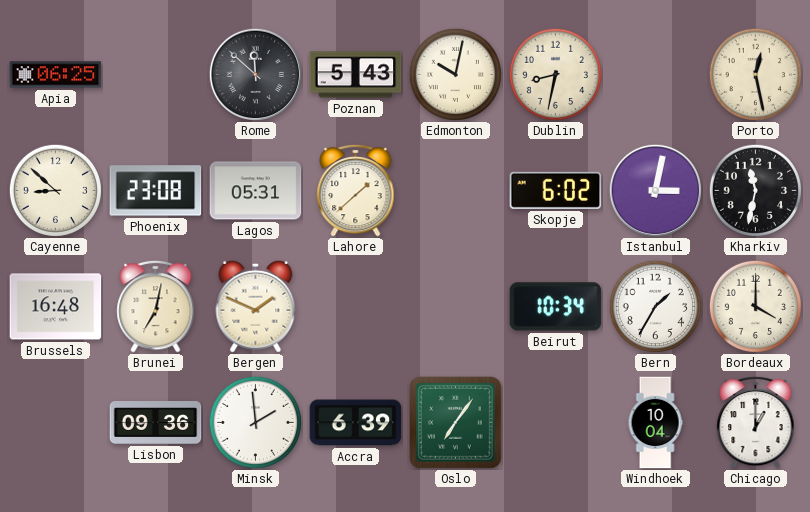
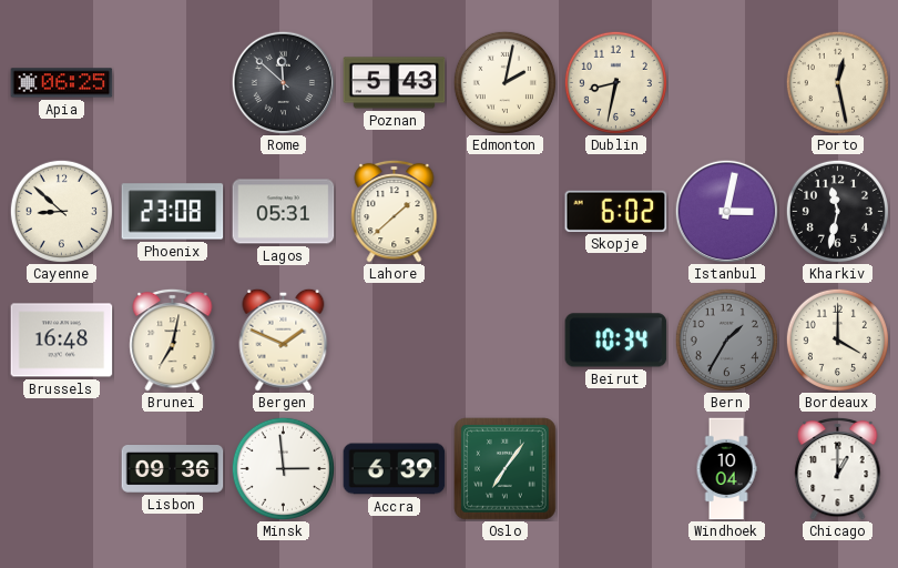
Edmonton: 10:02 -> 2:02
Bern dial: white -> grey
Minsk: 1:59 -> 2:59
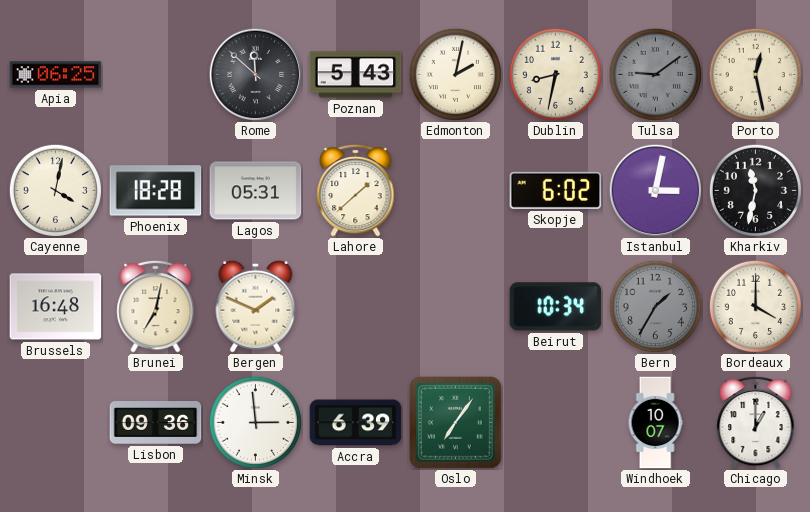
Tulsa: none -> 9:09
Cayenne: 8:52 -> 4:02
Phoenix: 23:08 -> 18:28
Windhoek: 10:04 -> 10:07
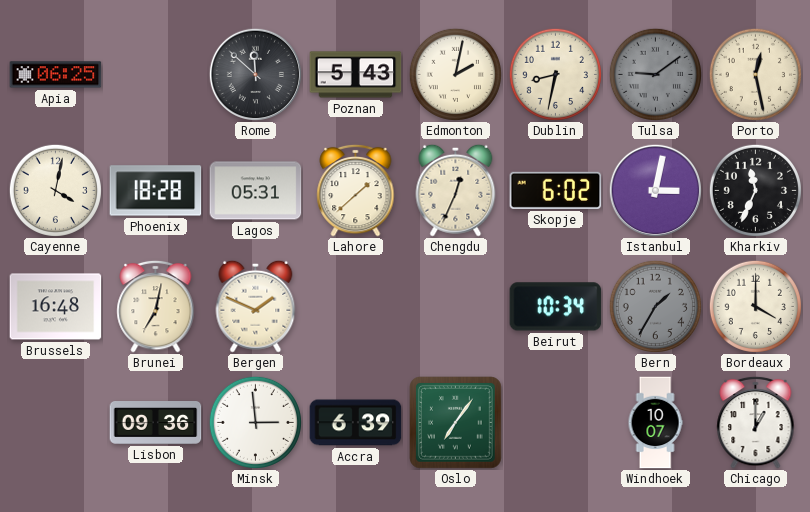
Chengdu: none -> 12:34
Kharkiv: 11:32 -> 11:34
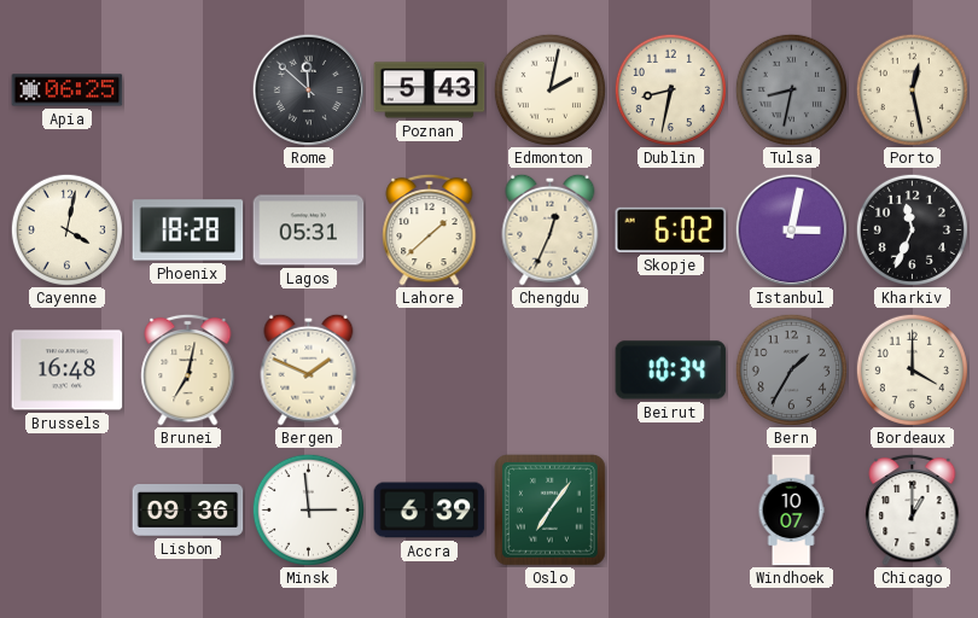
Tulsa: 9:09 -> 8:32
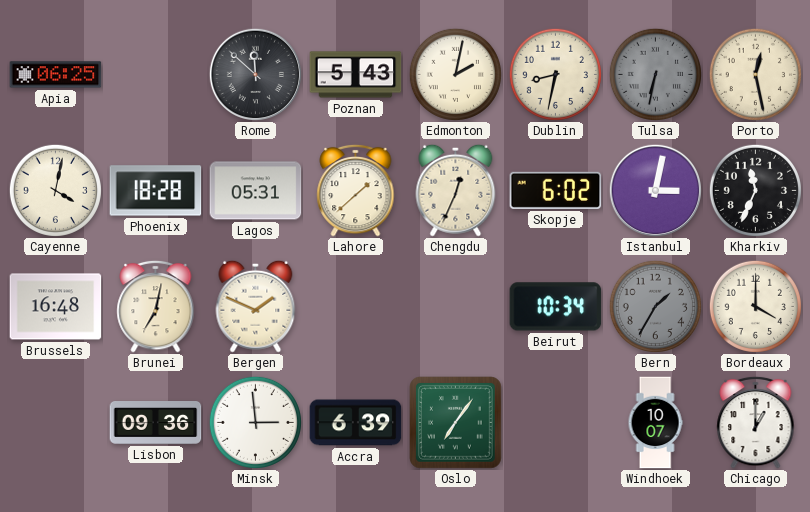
Tulsa: 8:32 -> 6:32
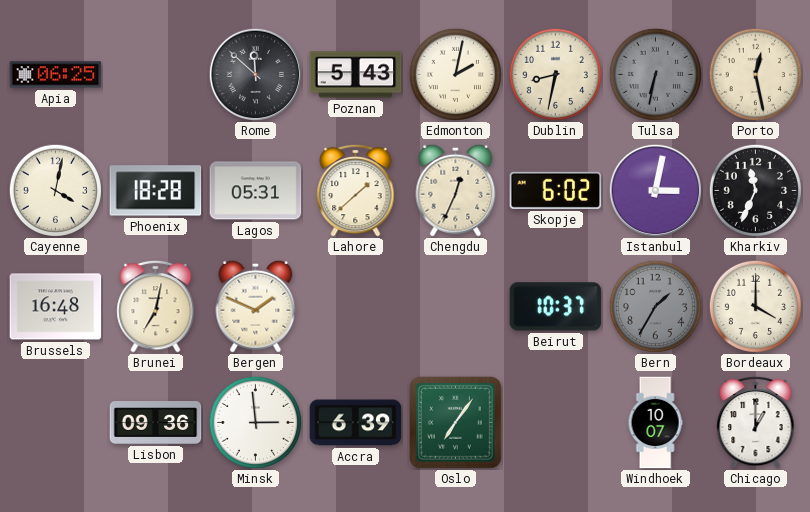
Beirut: 10:34 -> 10:37
